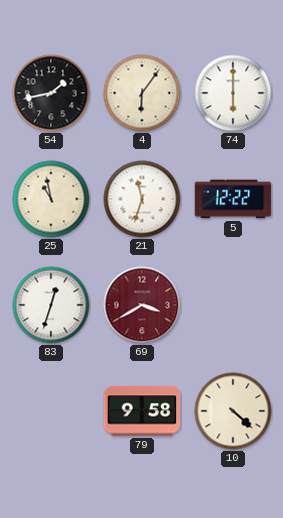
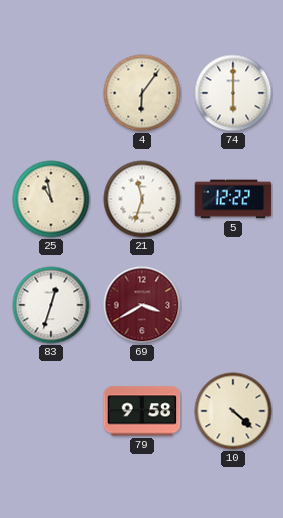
54: 1:43 -> none
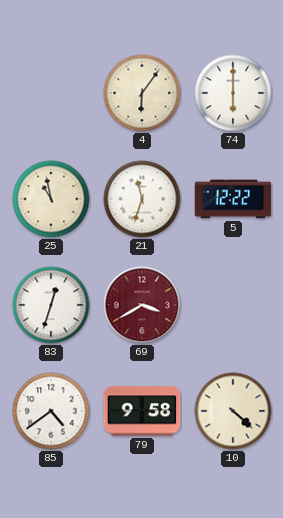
85: none -> 4:39
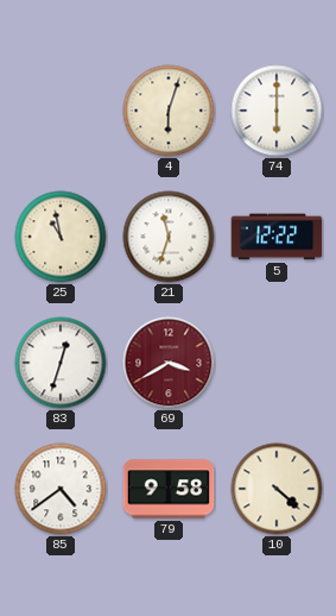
4: 6:06 -> 6:03
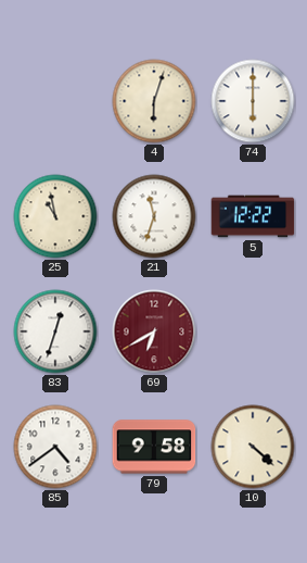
69: 3:40 -> 6:40
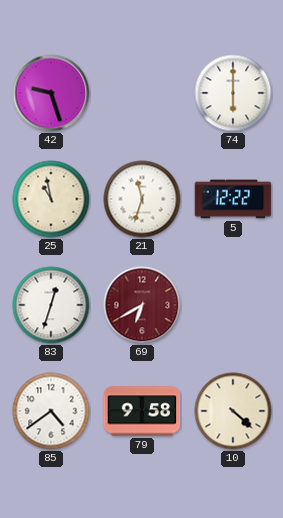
42: none -> 9:27
4: 6:03 -> none
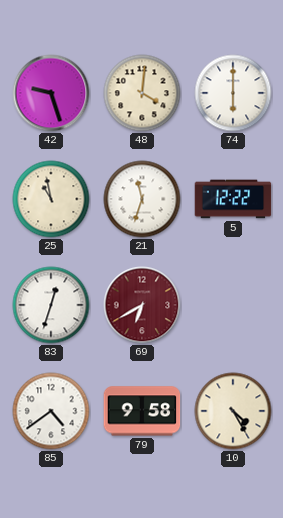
48: none -> 4:01
10: 4:22 -> 4:25
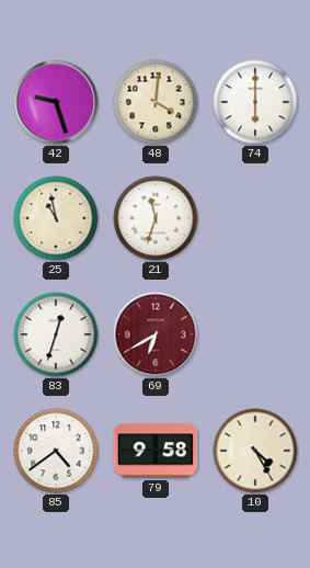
5: 12:22 -> none
